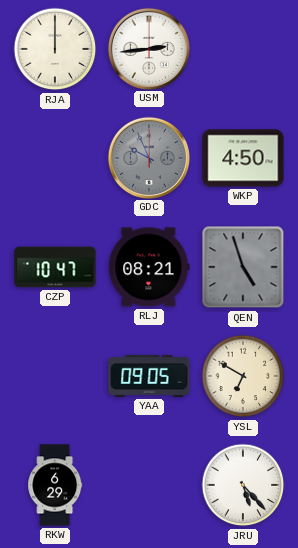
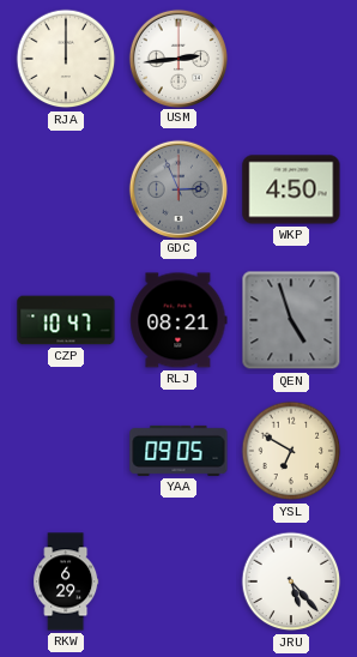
GDC: 9:56 -> 2:56
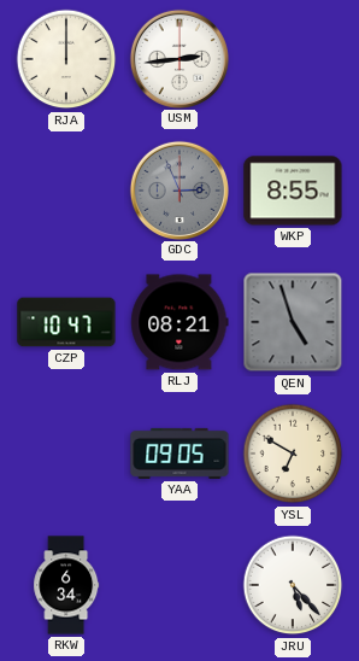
WKP: 4:50 -> 8:55
RKW: 6:29 -> 6:34
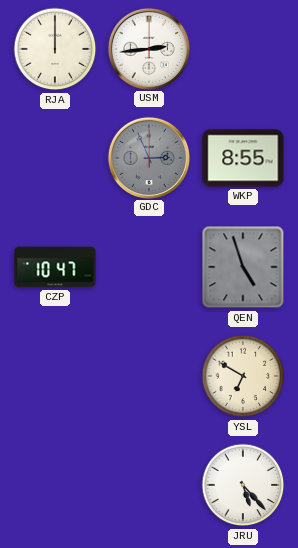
RLJ: 08:21 -> none
YAA: 09:05 -> none
RKW: 6:34 -> none
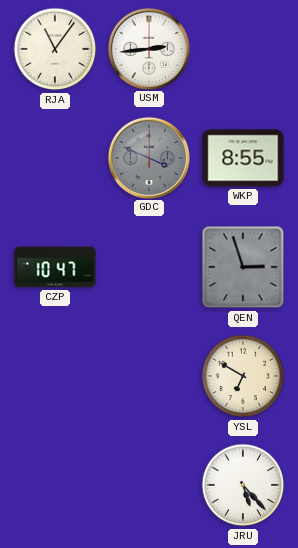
RJA: 12:00 -> 11:06
GDC: 2:56 -> 3:49
QEN: 4:57 -> 2:57
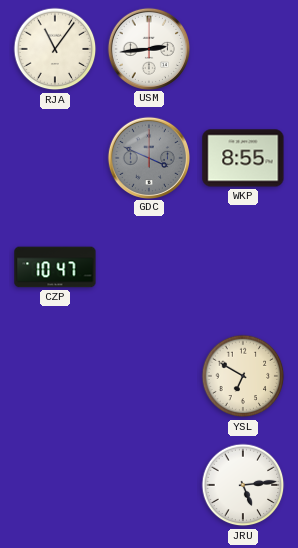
QEN: 2:57 -> none
JRU: 5:23 -> 5:14
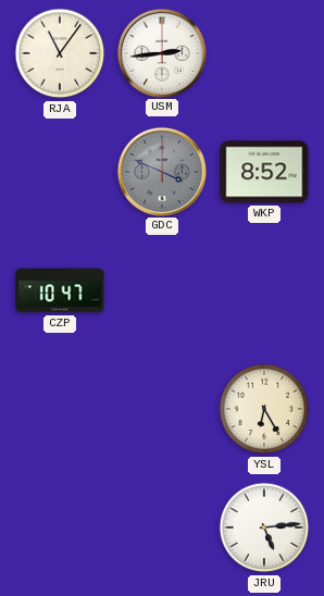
WKP: 8:55 -> 8:52
YSL: 6:50 -> 6:25
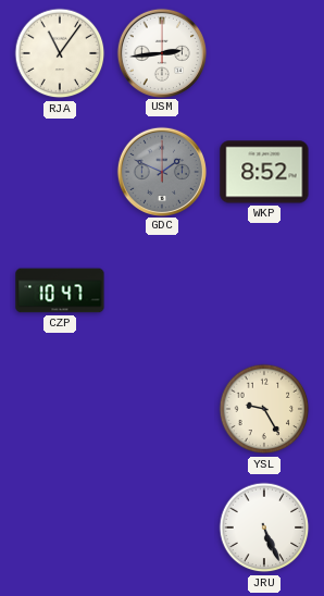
GDC: 3:49 -> 1:49
YSL: 6:25 -> 9:25
JRU: 5:14 -> 5:26
